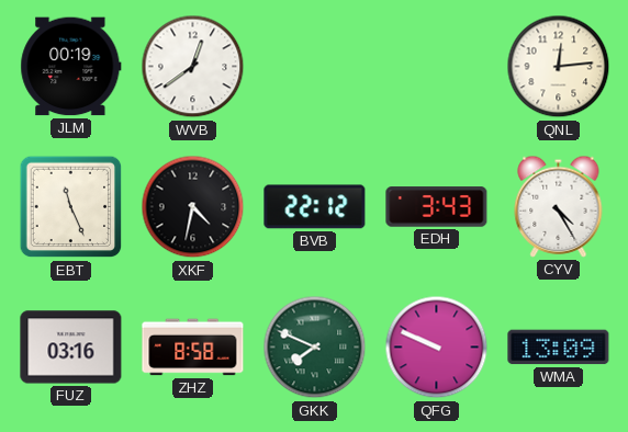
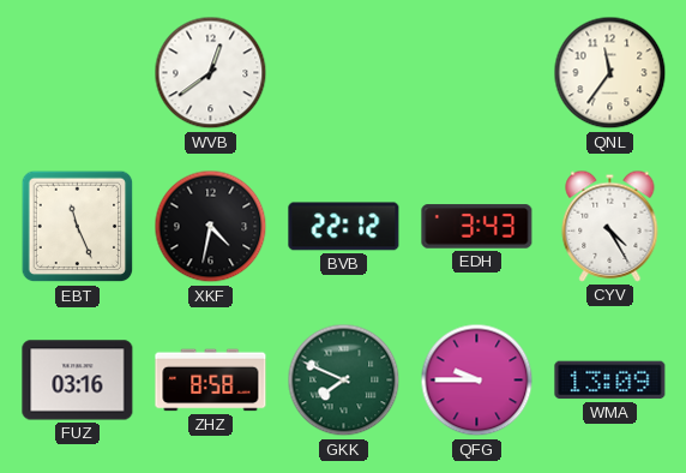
JLM: 00:19 -> none
QNL: 12:14 -> 11:36
QFG: 9:49 -> 9:45
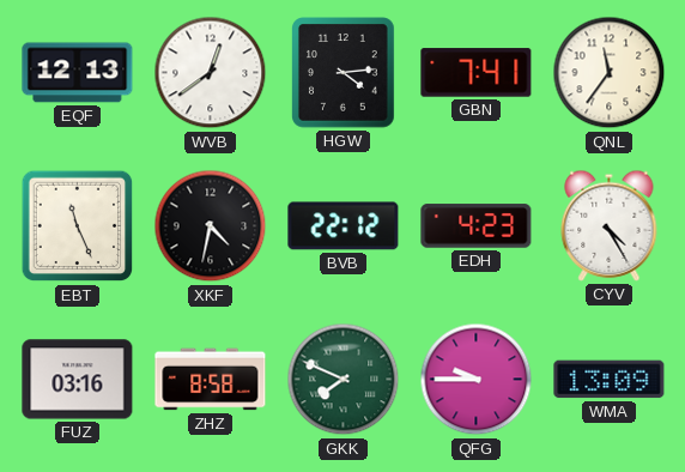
EQF: none -> 12:13
HGW: none -> 4:14
GBN: none -> 7:41
EDH: 3:43 -> 4:23
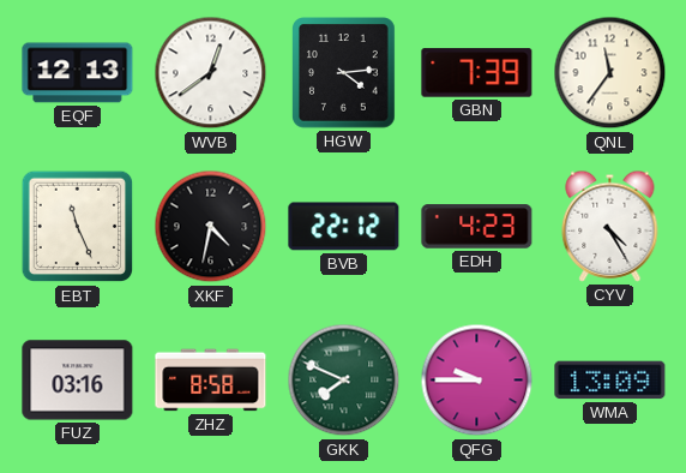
GBN: 7:41 -> 7:39
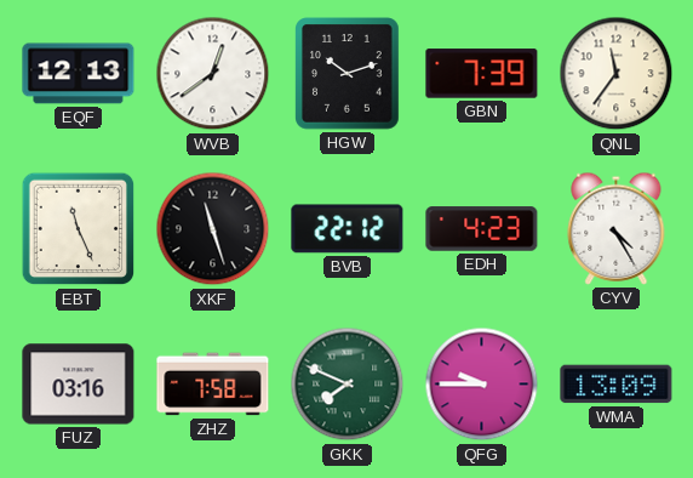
HGW: 4:14 -> 10:12
XKF: 4:32 -> 11:27
ZHZ: 8:58 -> 7:58
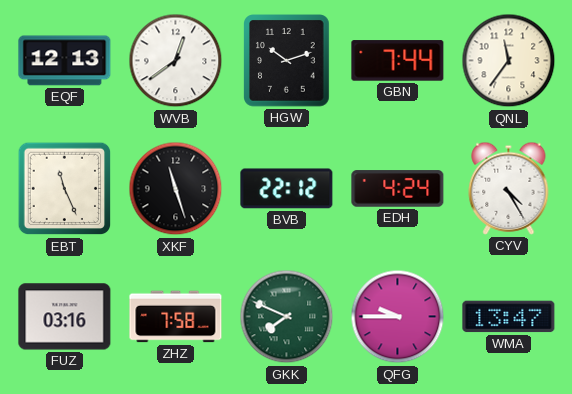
GBN: 7:39 -> 7:44
EDH: 4:23 -> 4:24
WMA: 13:09 -> 13:47
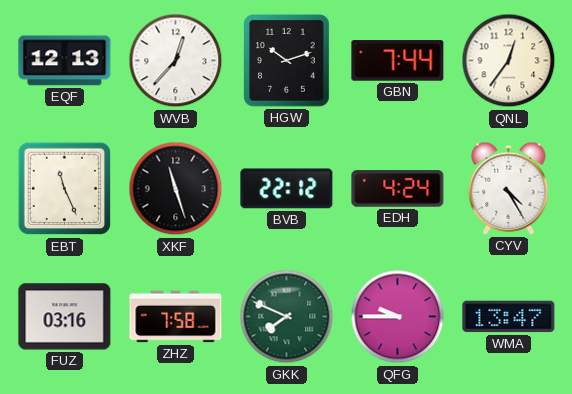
WVB: 12:39 -> 12:37
QNL: 11:36 -> 12:36
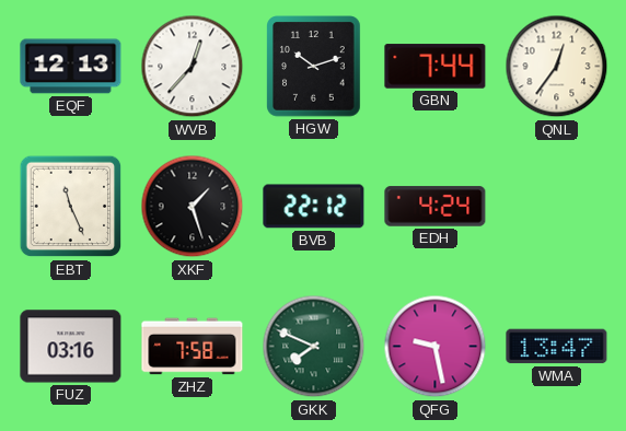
XKF: 11:27 -> 1:27
CYV: 4:25 -> none
QFG: 9:45 -> 9:28
